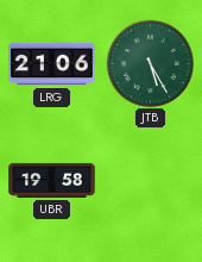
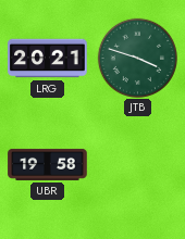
LRG: 21:06 -> 20:21
JTB: 5:25 -> 3:48
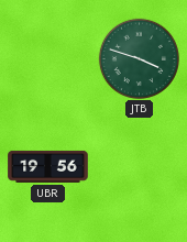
LRG: 20:21 -> none
UBR: 19:58 -> 19:56
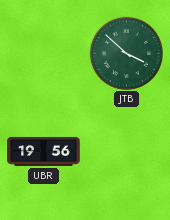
JTB: 3:48 -> 3:52
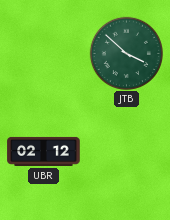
UBR: 19:56 -> 02:12
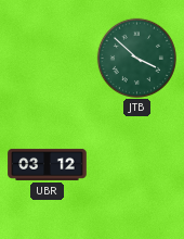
UBR: 02:12 -> 03:12
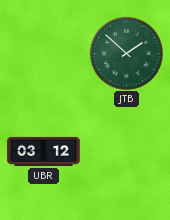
JTB: 3:52 -> 1:52
